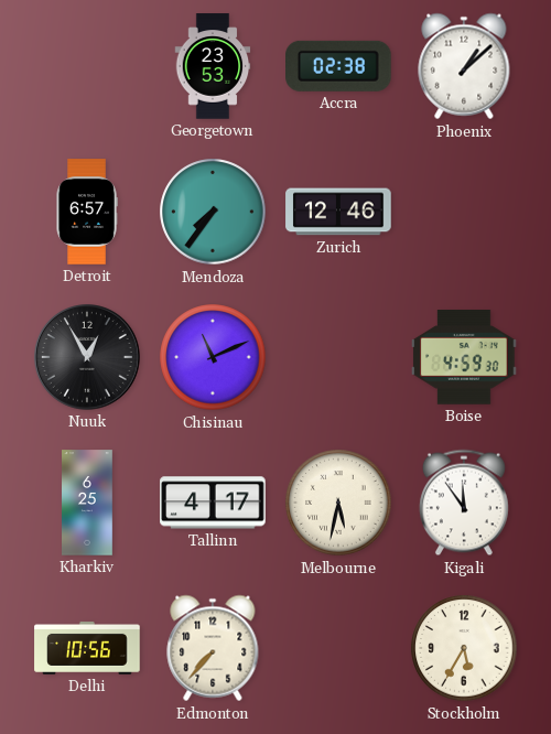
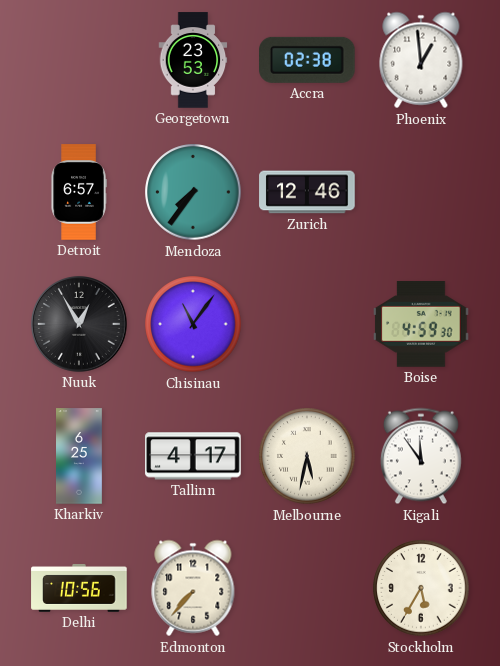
Phoenix: 1:08 -> 12:59
Chisinau: 11:11 -> 11:06
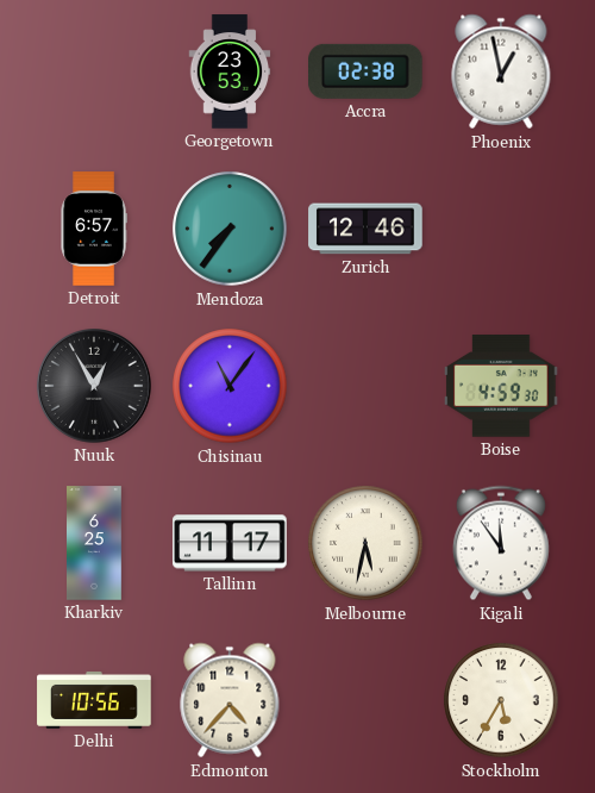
Phoenix: 12:59 -> 12:58
Tallinn: 4:17 -> 11:17
Edmonton: 7:37 -> 4:37
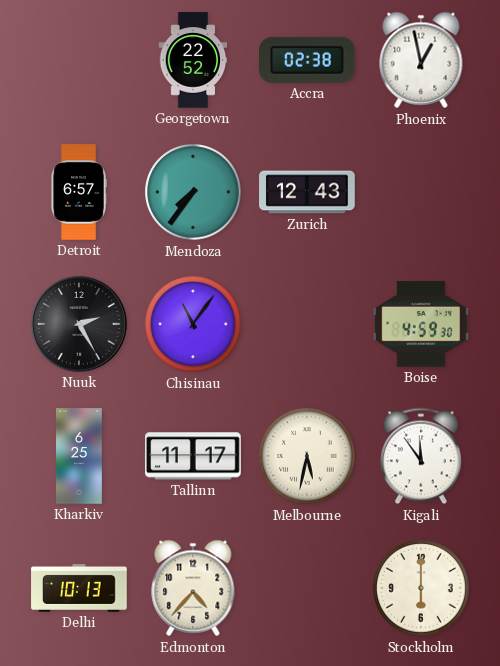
Georgetown: 23:53 -> 22:52
Zurich: 12:46 -> 12:43
Nuuk: 12:55 -> 2:25
Delhi: 10:56 -> 10:13
Stockholm: 5:35 -> 6:00
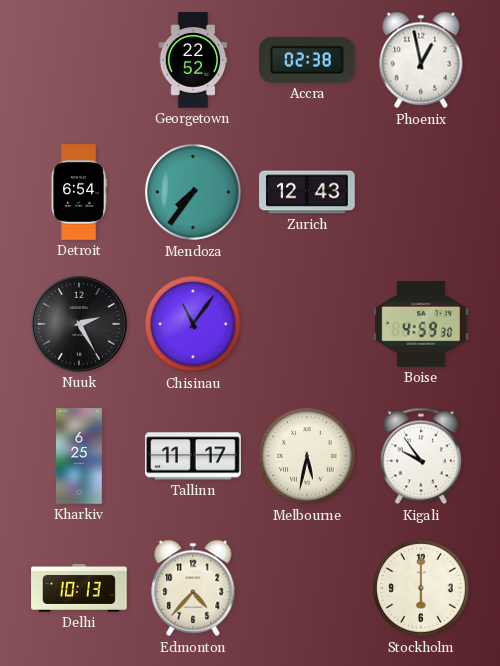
Detroit: 6:57 -> 6:54
Kigali: 11:54 -> 9:54
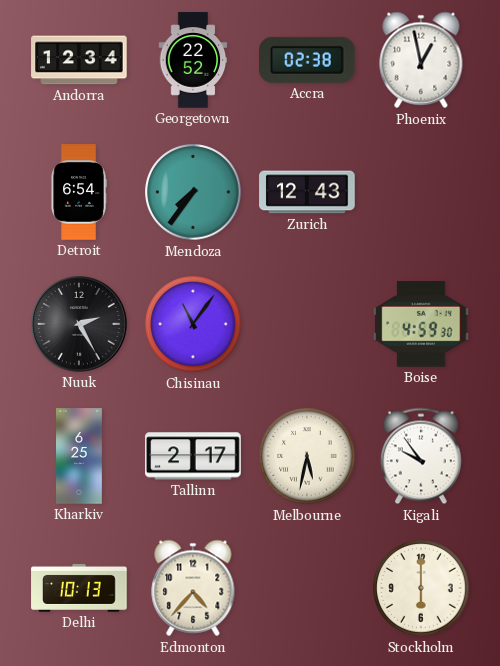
Andorra: none -> 12:34
Tallinn: 11:17 -> 2:17
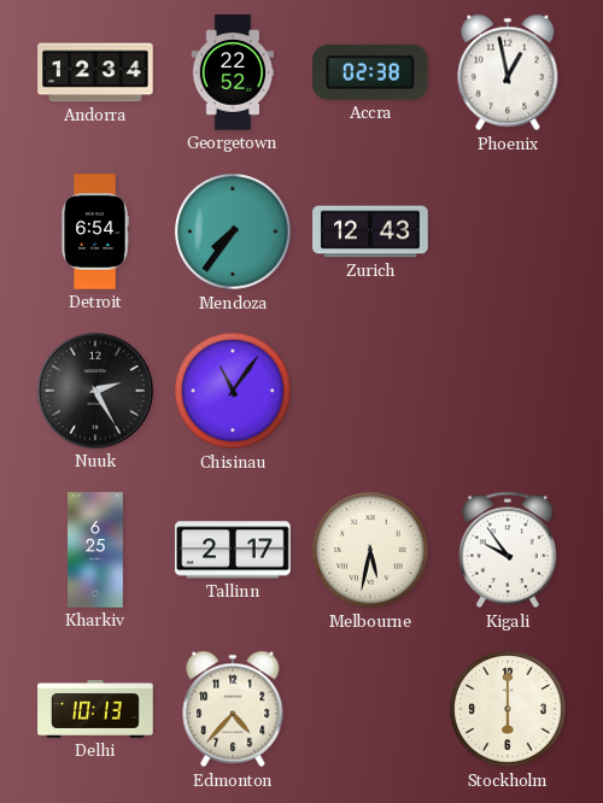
Boise: 4:59 -> none
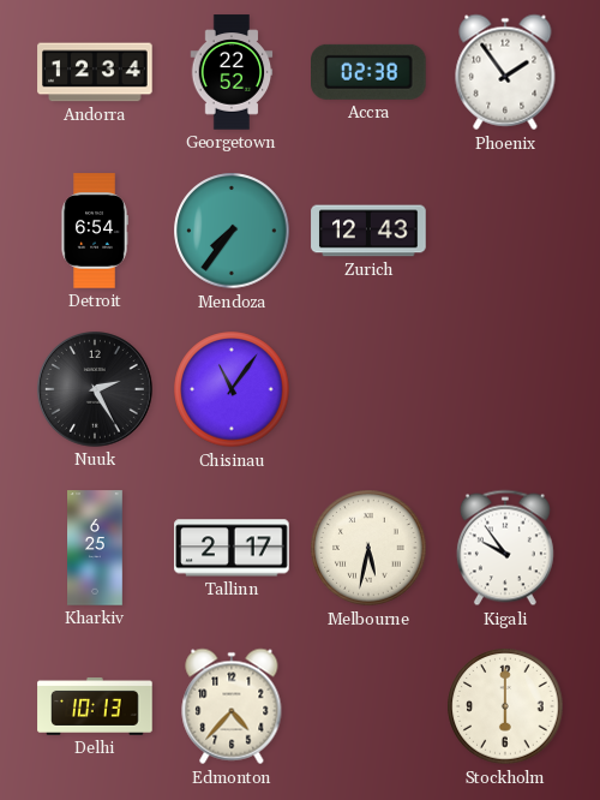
Phoenix: 12:58 -> 1:54
